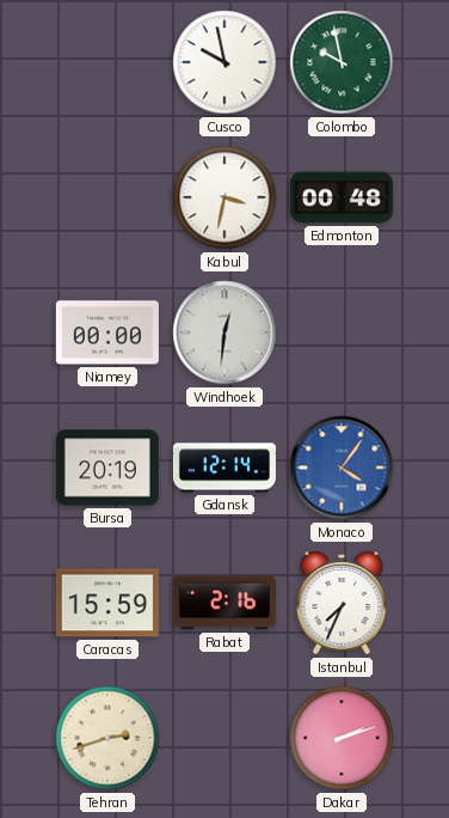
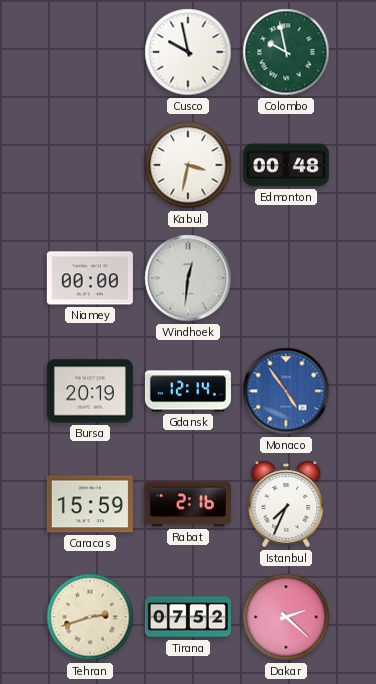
Monaco: 4:06 -> 4:54
Tirana: none -> 07:52
Dakar: 2:12 -> 2:22
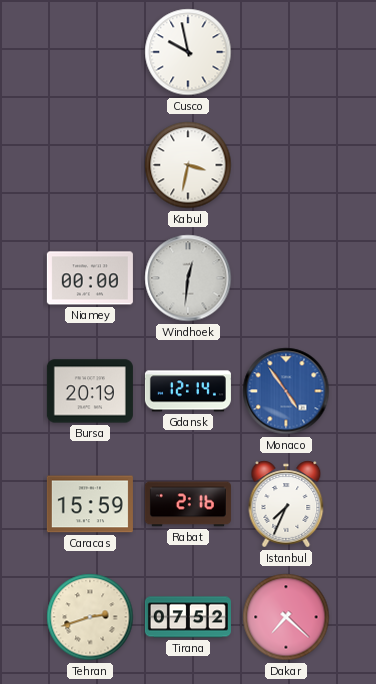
Colombo: 9:58 -> none
Edmonton: 00:48 -> none
Dakar: 2:22 -> 7:22
